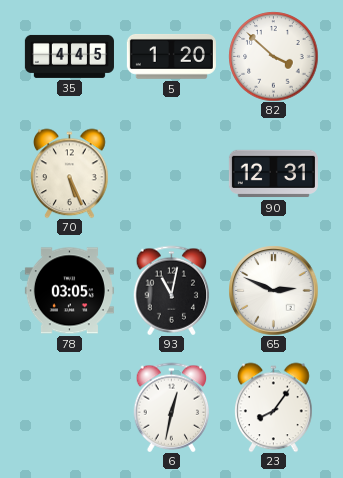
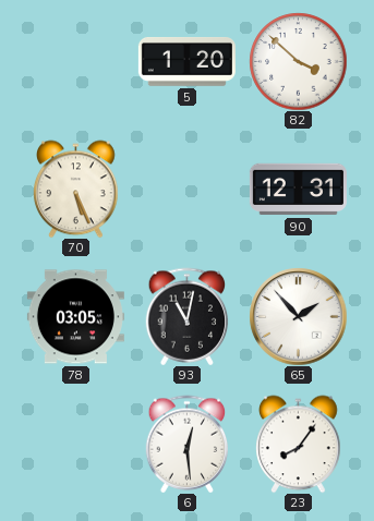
35: 4:45 -> none
65: 2:49 -> 1:53
6: 12:32 -> 12:29
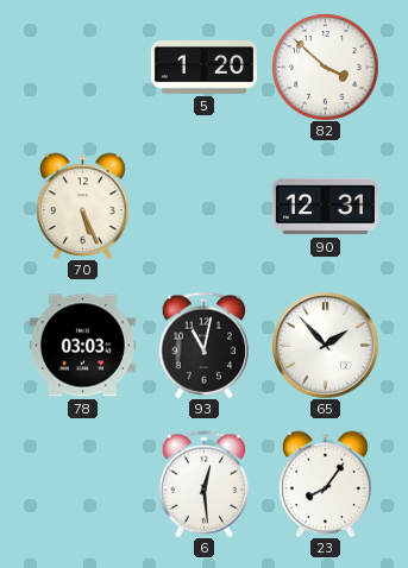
78: 03:05 -> 03:03
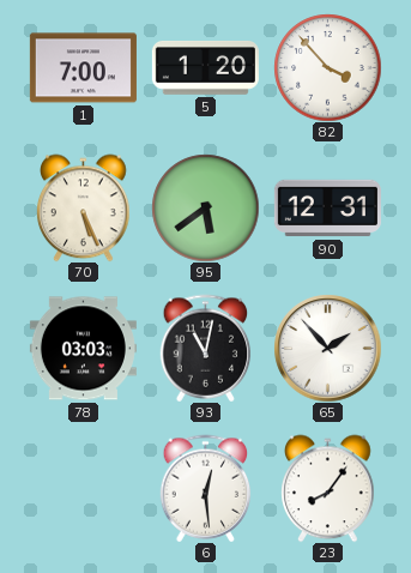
1: none -> 7:00
82: 3:52 -> 3:53
95: none -> 5:39
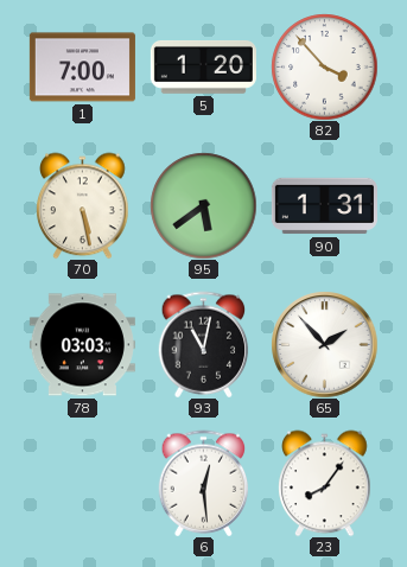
70: 5:26 -> 5:28
90: 12:31 -> 1:31
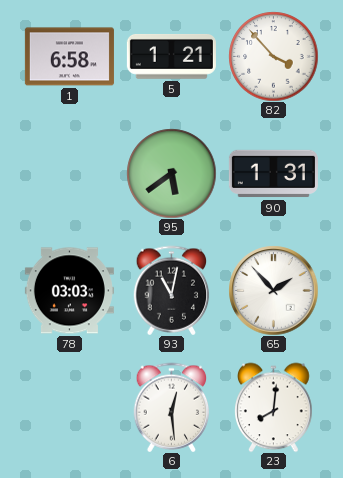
1: 7:00 -> 6:58
5: 1:20 -> 1:21
70: 5:28 -> none
23: 8:06 -> 8:01
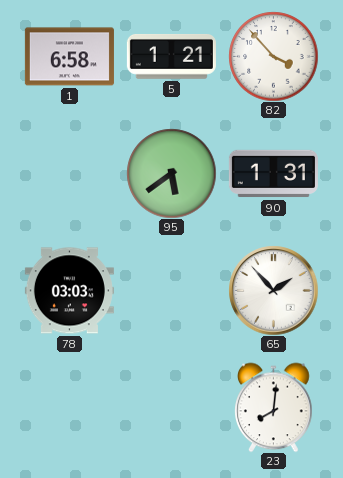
93: 11:02 -> none
6: 12:29 -> none
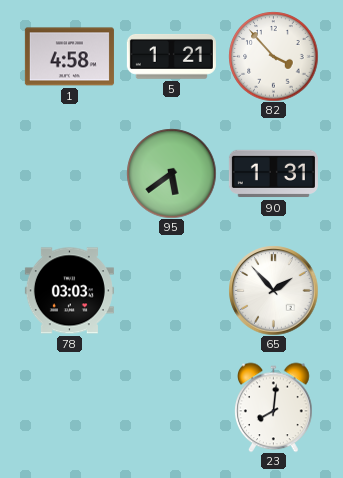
1: 6:58 -> 4:58
